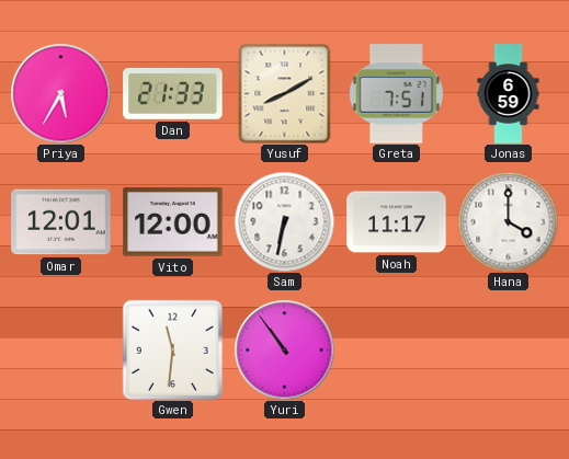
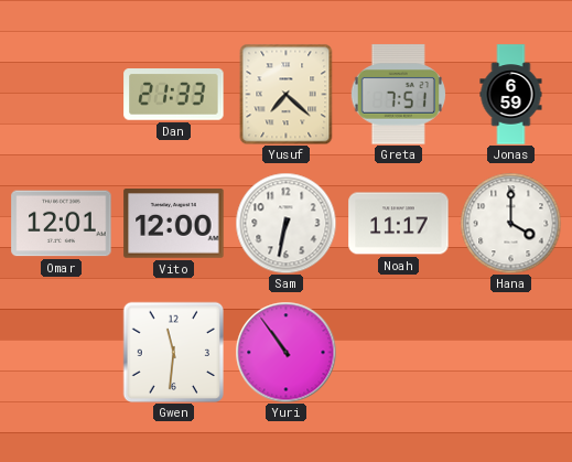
Priya: 5:35 -> none
Yusuf: 8:10 -> 7:22
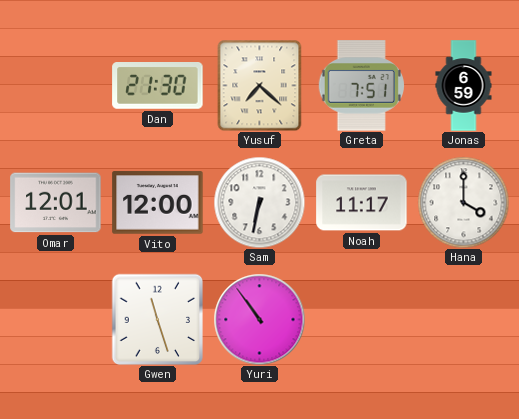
Dan: 21:33 -> 21:30
Gwen: 11:31 -> 11:27
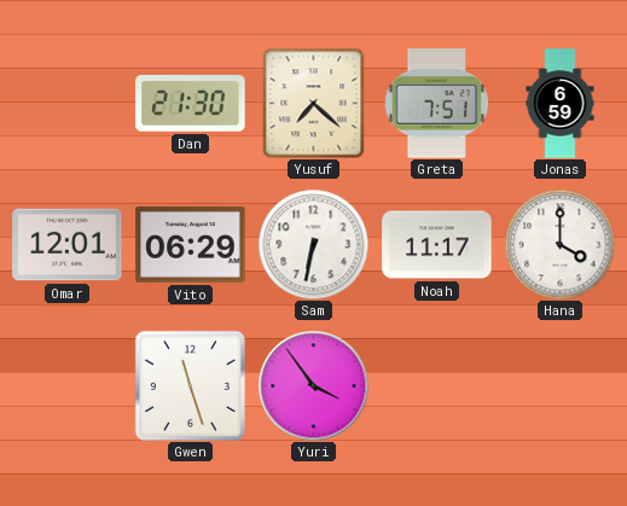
Vito: 12:00 -> 06:29
Yuri: 10:54 -> 3:54
